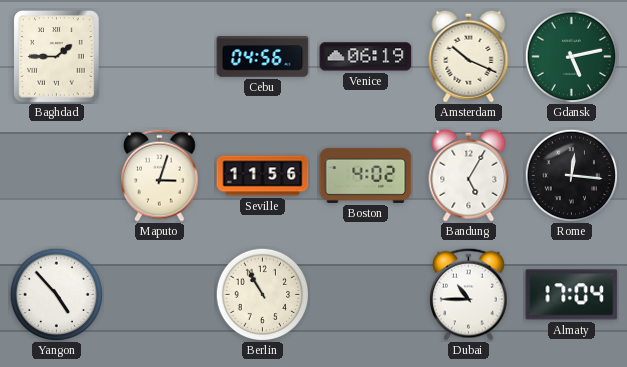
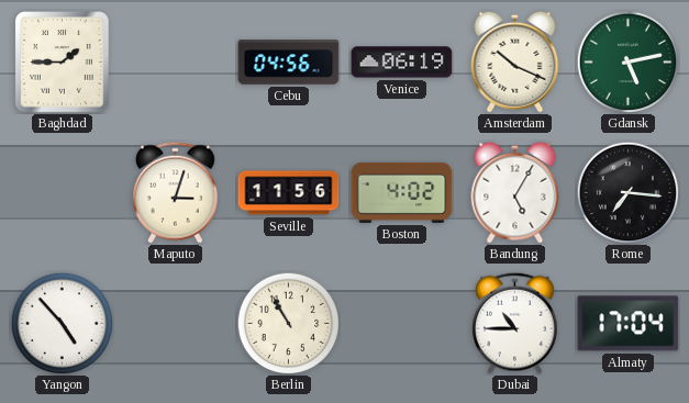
Rome: 12:16 -> 7:16
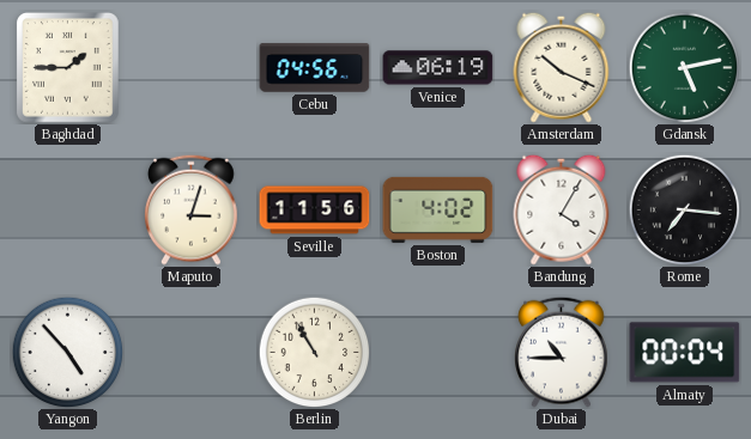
Bandung: 5:05 -> 4:05
Almaty: 17:04 -> 00:04
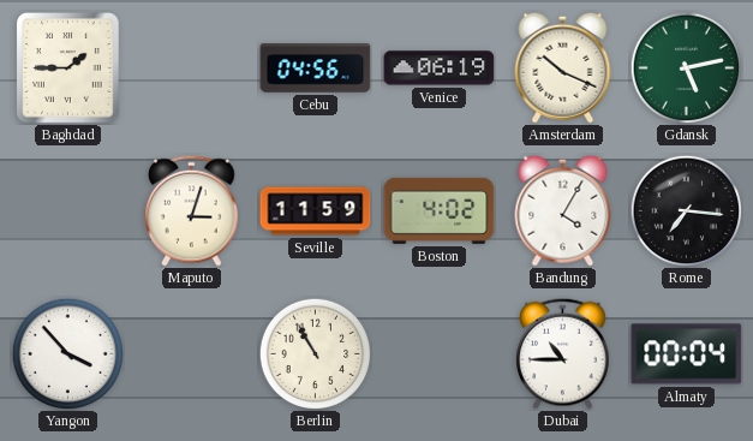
Seville: 11:56 -> 11:59
Yangon: 4:53 -> 3:53
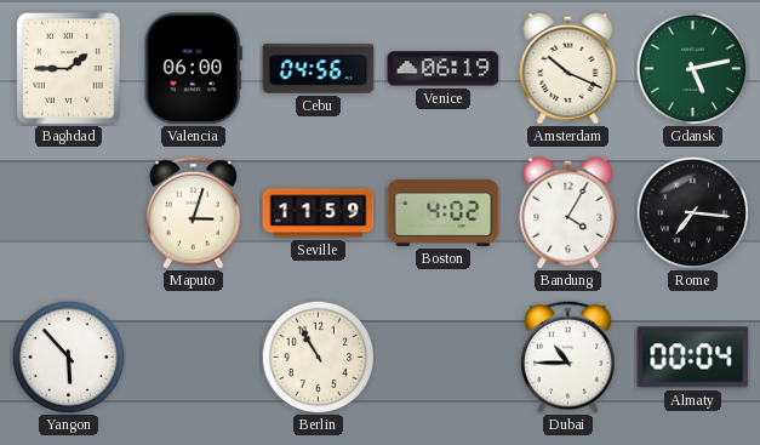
Valencia: none -> 06:00
Yangon: 3:53 -> 5:53
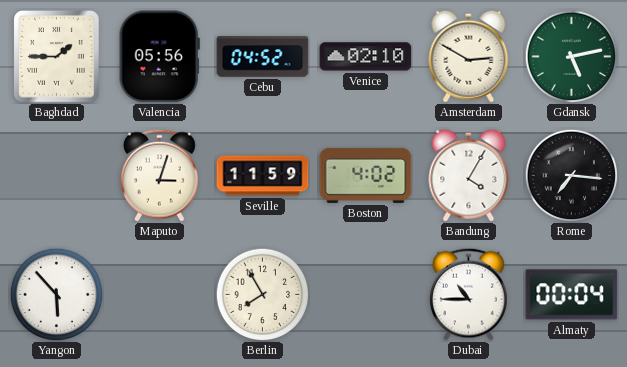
Valencia: 06:00 -> 05:56
Cebu: 04:56 -> 04:52
Venice: 06:19 -> 02:10
Amsterdam: 10:19 -> 2:50
Berlin: 10:55 -> 7:55
